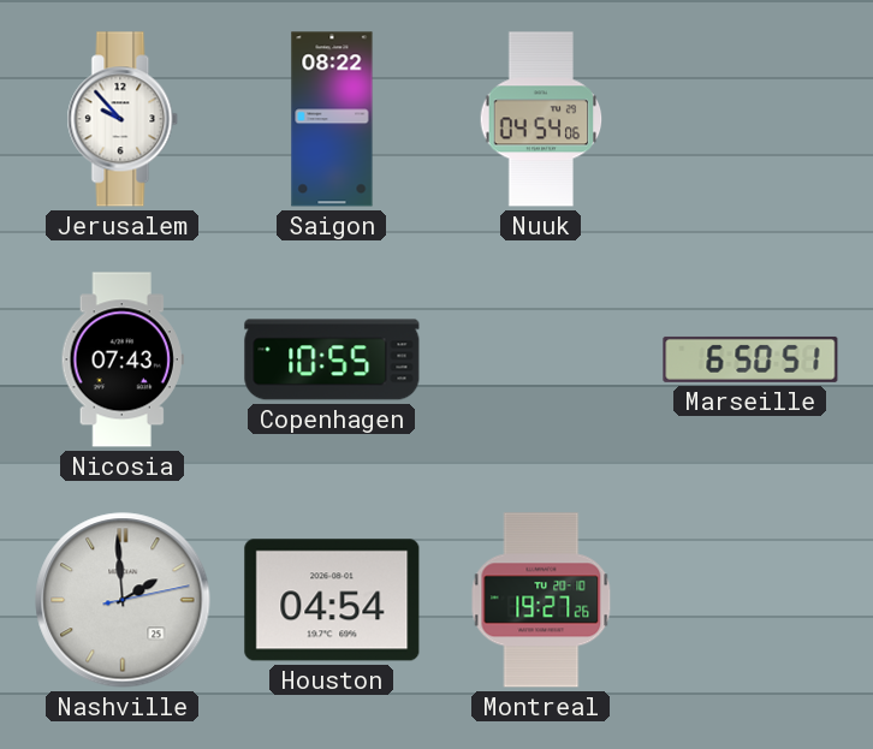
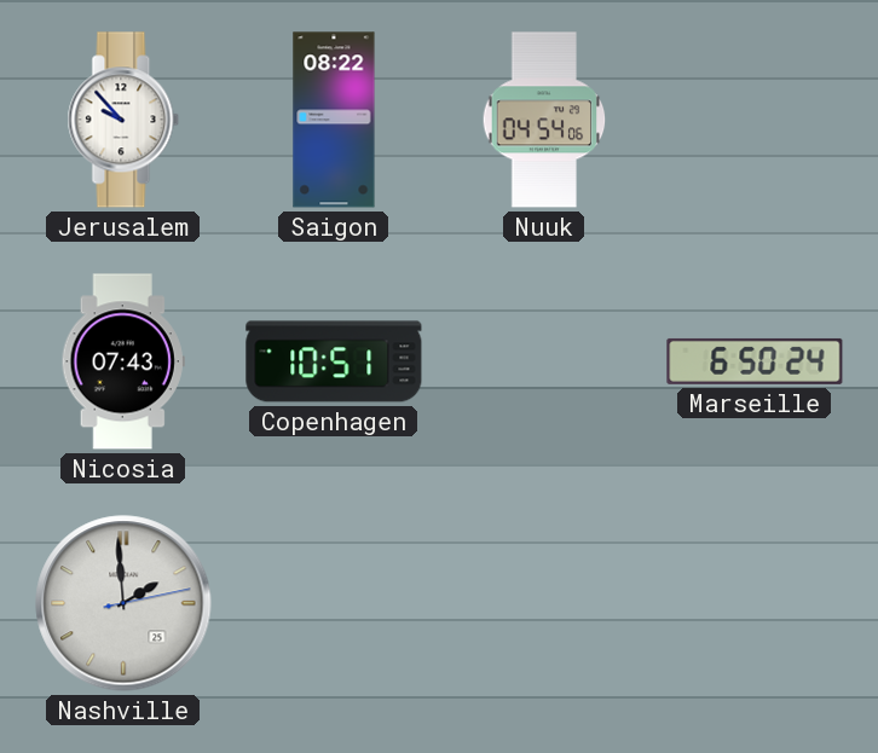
Copenhagen: 10:55 -> 10:51
Marseille: 6:50:51 -> 6:50:24
Houston: 04:54 -> none
Montreal: 19:27 -> none
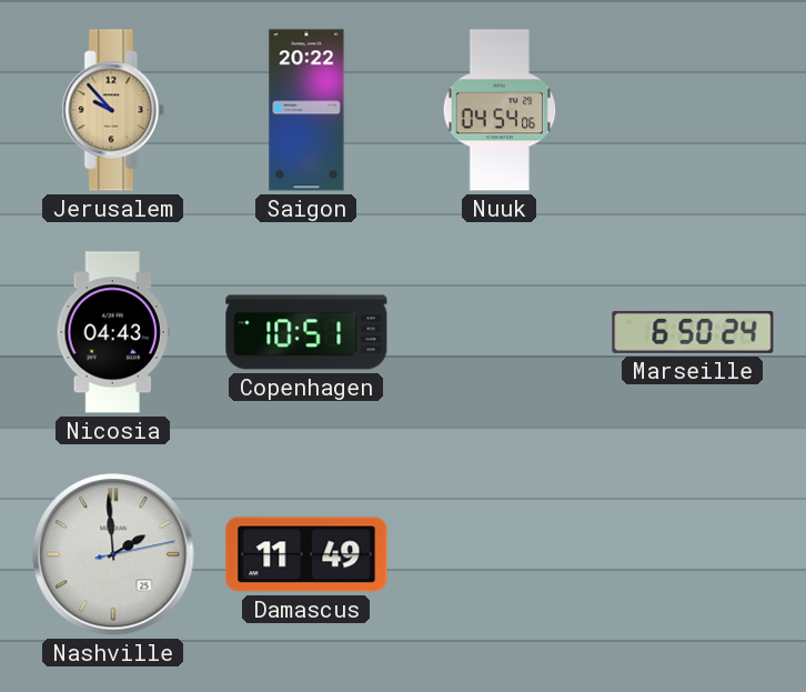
Jerusalem dial: white -> champagne
Saigon: 08:22 -> 20:22
Nicosia: 07:43 -> 04:43
Damascus: none -> 11:49
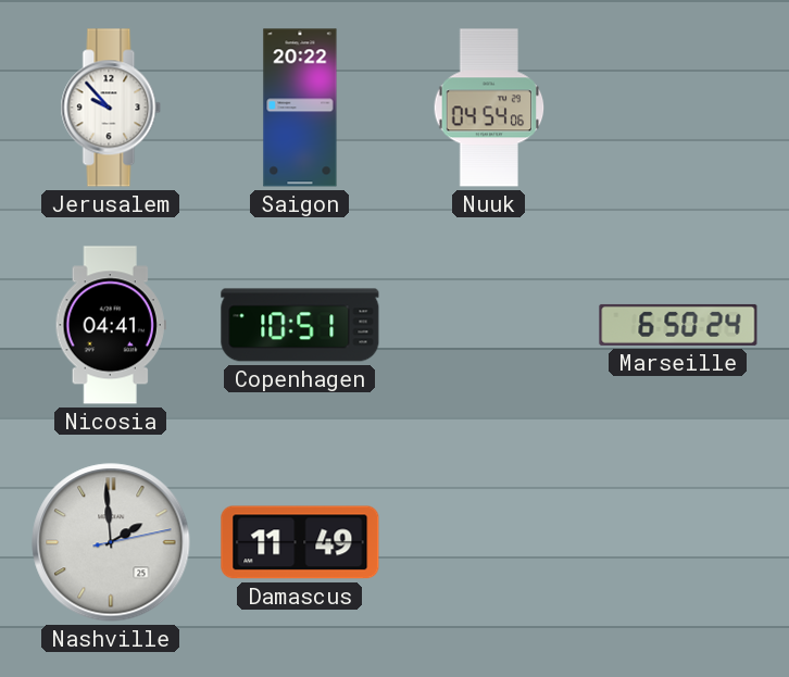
Jerusalem dial: champagne -> white
Nicosia: 04:43 -> 04:41
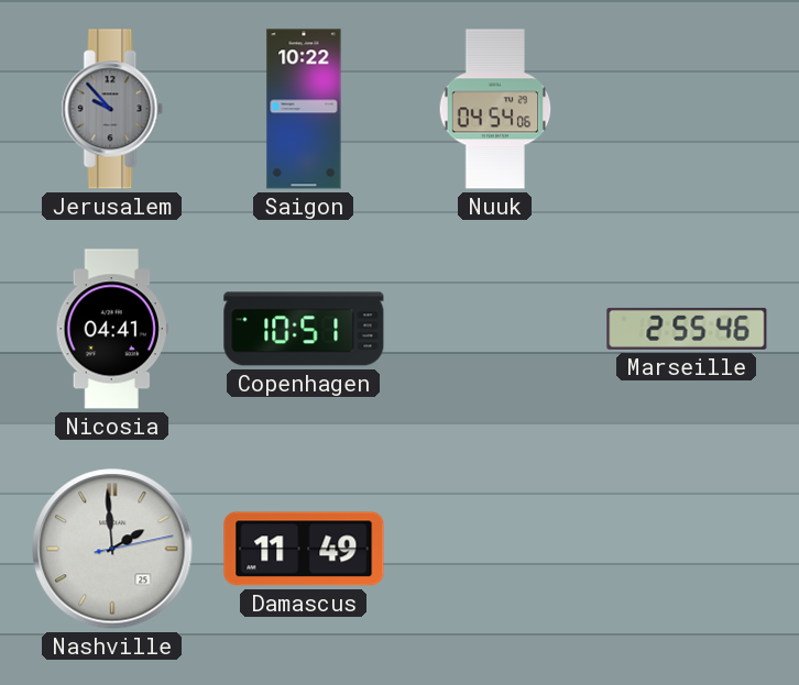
Jerusalem dial: white -> grey
Saigon: 20:22 -> 10:22
Marseille: 6:50 -> 2:55
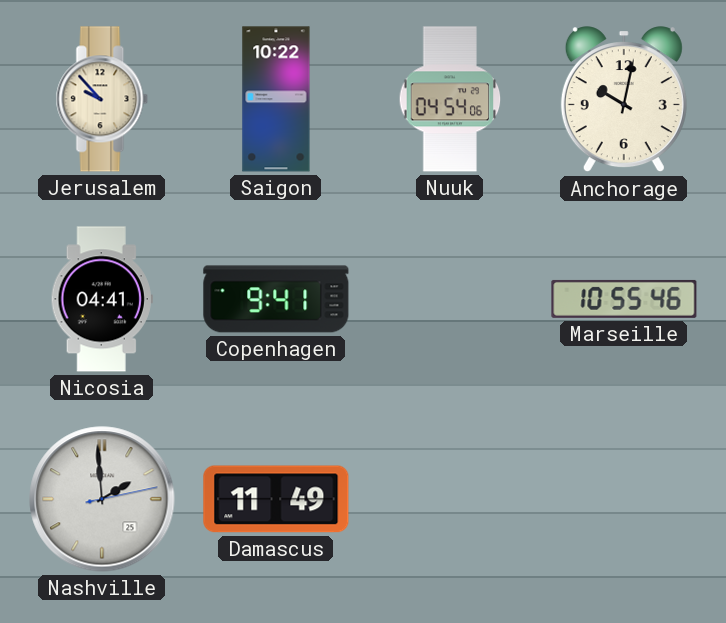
Jerusalem dial: grey -> cream
Anchorage: none -> 10:02
Copenhagen: 10:51 -> 9:41
Marseille: 2:55 -> 10:55
